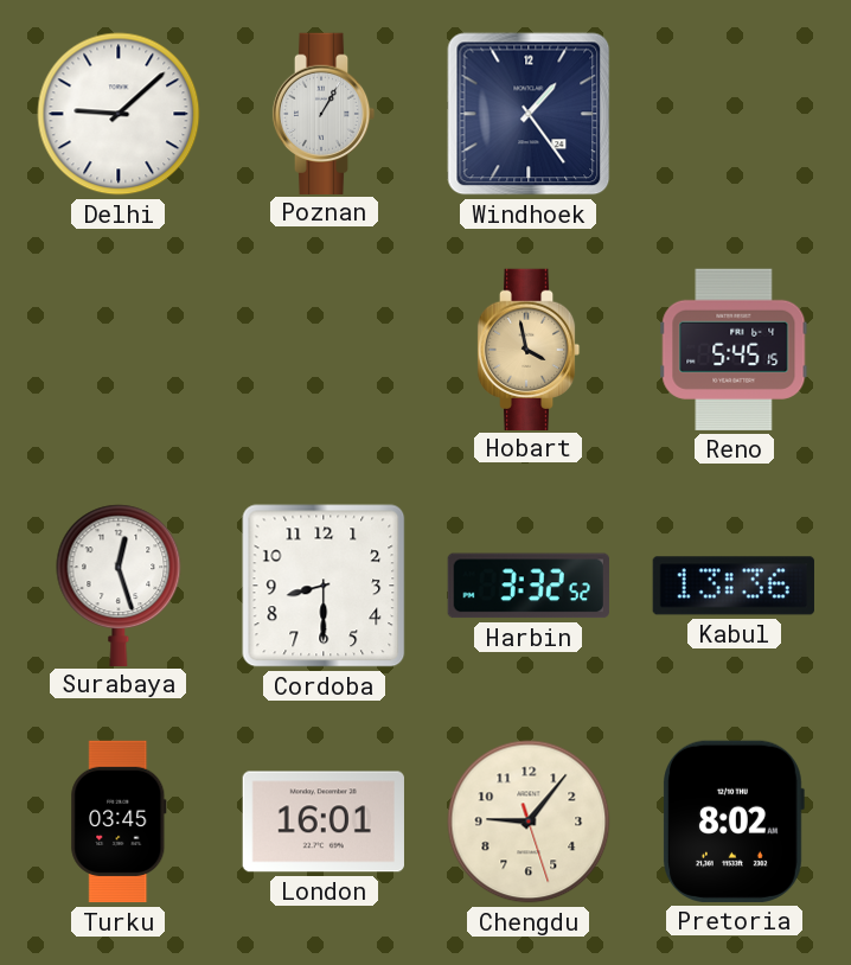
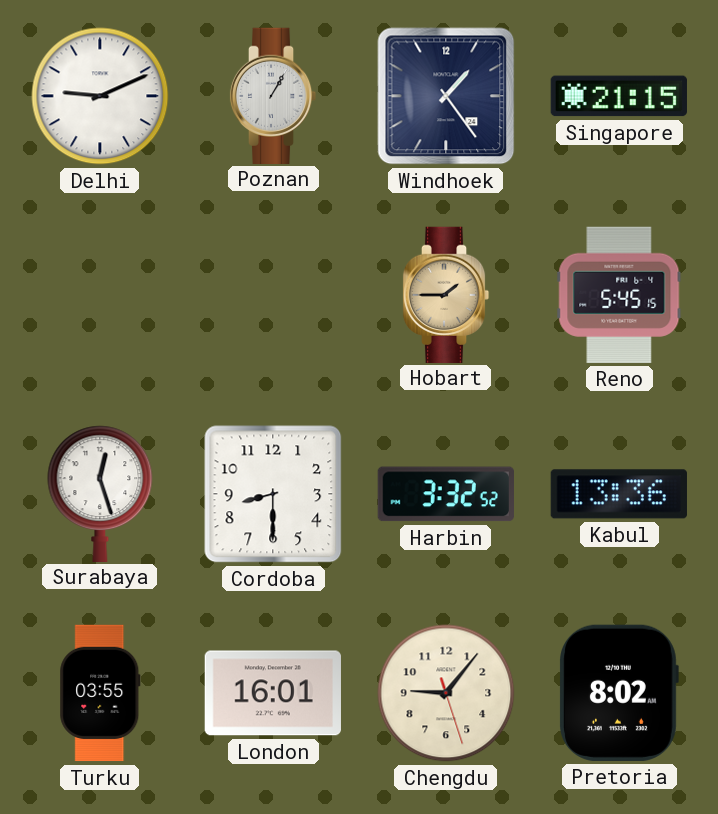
Delhi: 9:08 -> 9:11
Singapore: none -> 21:15
Hobart: 3:58 -> 1:45
Turku: 03:45 -> 03:55
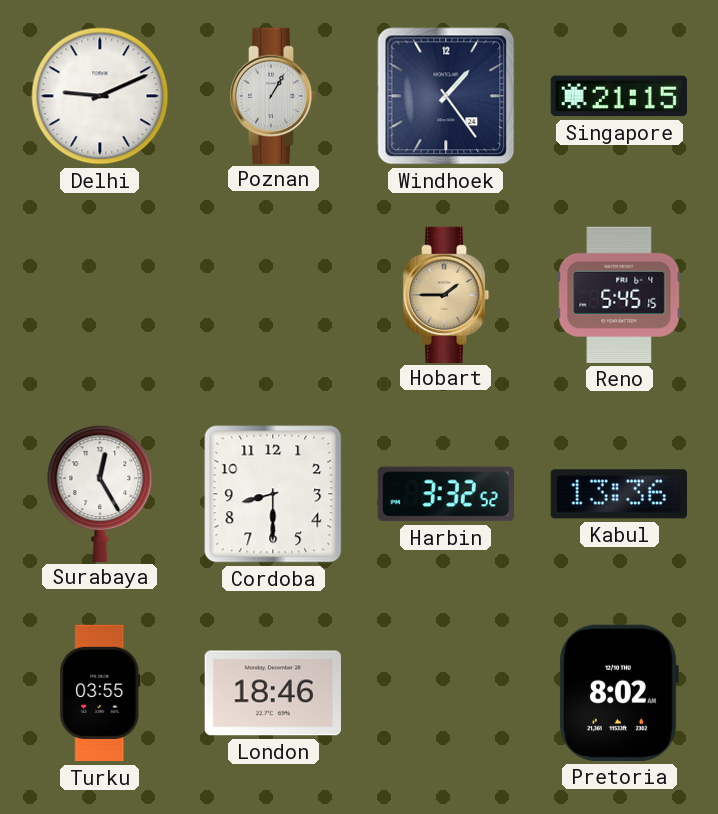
Surabaya: 12:27 -> 12:25
London: 16:01 -> 18:46
Chengdu: 9:06 -> none
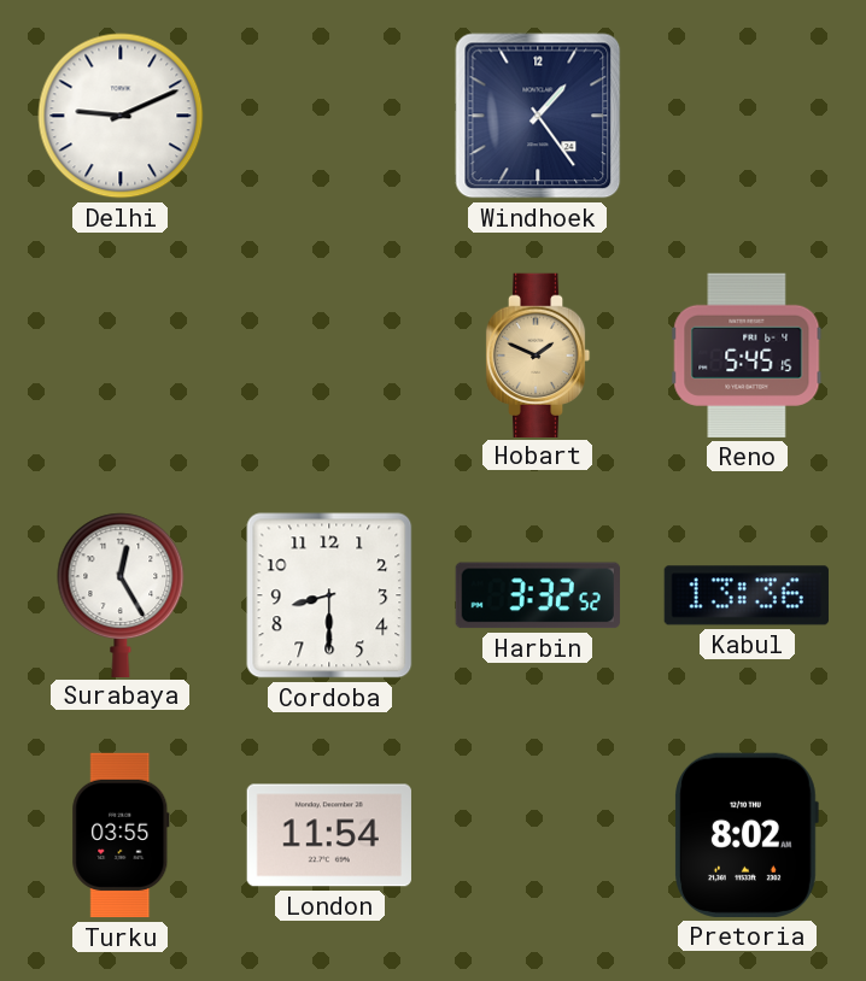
Poznan: 1:05 -> none
Singapore: 21:15 -> none
Hobart: 1:45 -> 1:49
London: 18:46 -> 11:54
